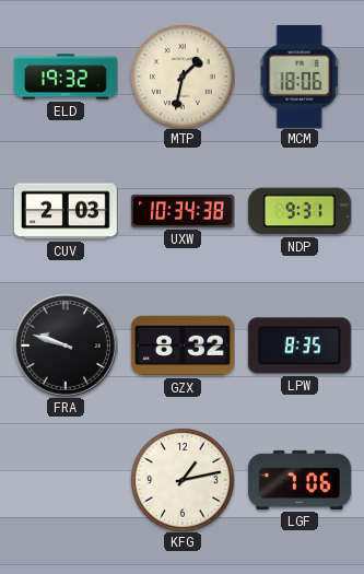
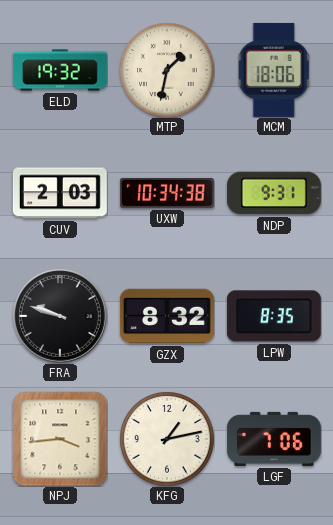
NPJ: none -> 3:44
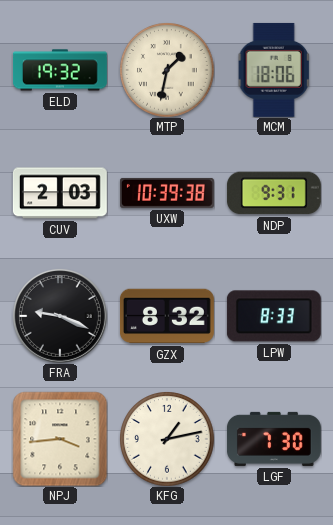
UXW: 10:34 -> 10:39
FRA: 9:48 -> 9:19
LPW: 8:35 -> 8:33
LGF: 7:06 -> 7:30
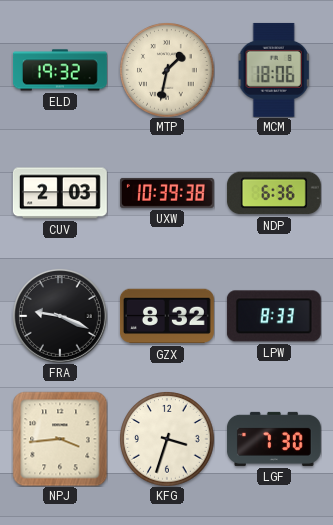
NDP: 9:31 -> 6:36
KFG: 1:13 -> 3:33
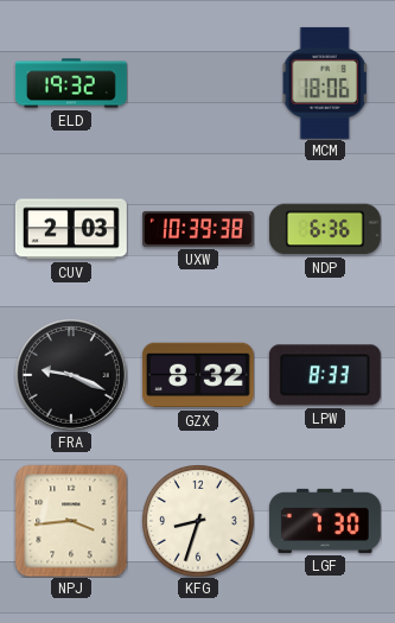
MTP: 1:32 -> none
KFG: 3:33 -> 8:33
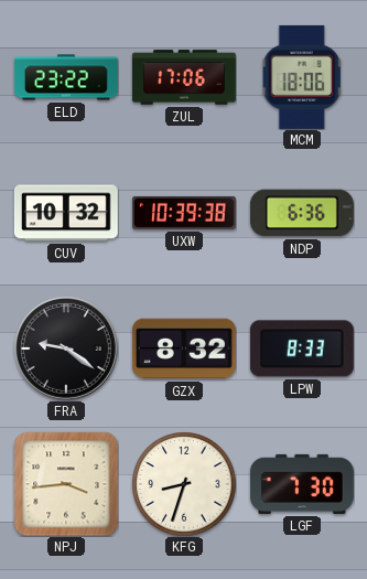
ELD: 19:32 -> 23:22
ZUL: none -> 17:06
CUV: 2:03 -> 10:32
FRA: 9:19 -> 9:21
